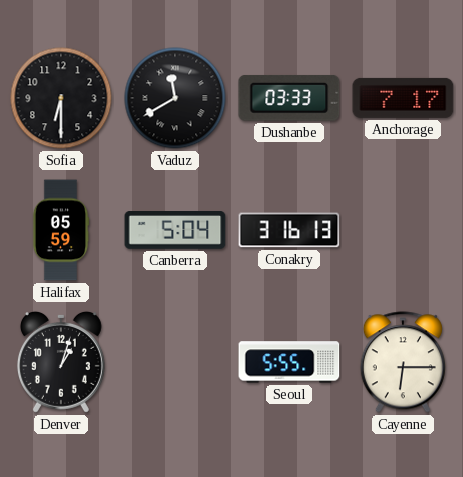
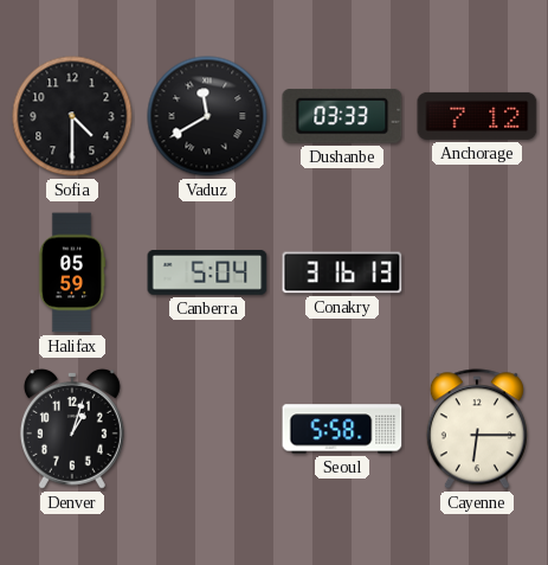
Sofia: 6:30 -> 4:30
Anchorage: 7:17 -> 7:12
Seoul: 5:55 -> 5:58
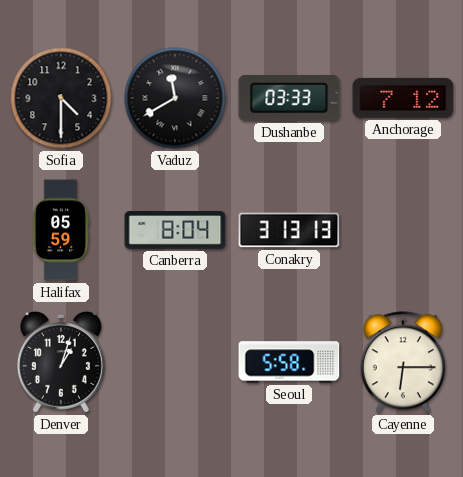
Canberra: 5:04 -> 8:04
Conakry: 3:16 -> 3:13
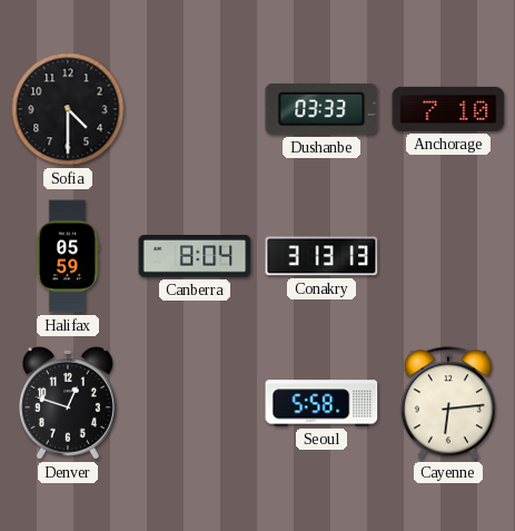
Vaduz: 11:40 -> none
Anchorage: 7:12 -> 7:10
Denver: 1:03 -> 12:48
Cayenne: 6:15 -> 6:14
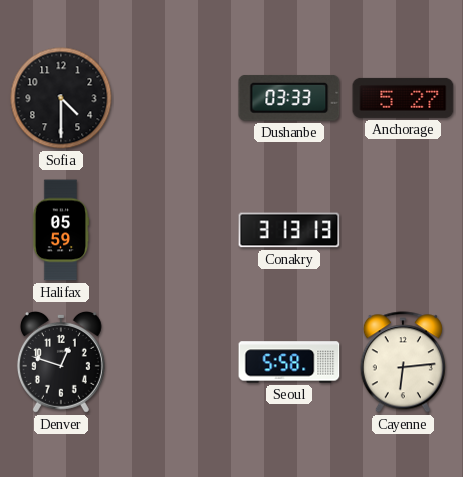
Anchorage: 7:10 -> 5:27
Canberra: 8:04 -> none
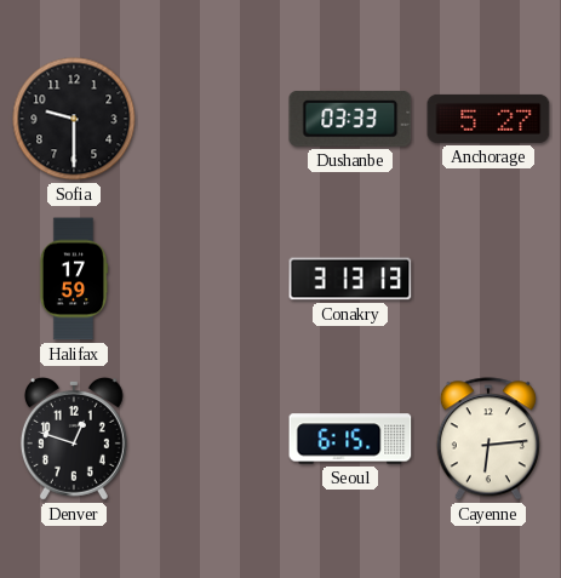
Sofia: 4:30 -> 9:30
Halifax: 05:59 -> 17:59
Seoul: 5:58 -> 6:15
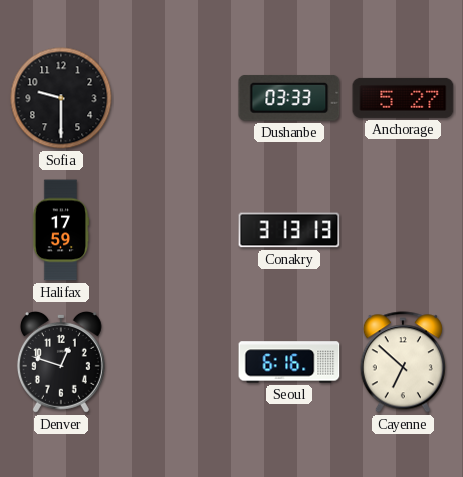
Seoul: 6:15 -> 6:16
Cayenne: 6:14 -> 6:52
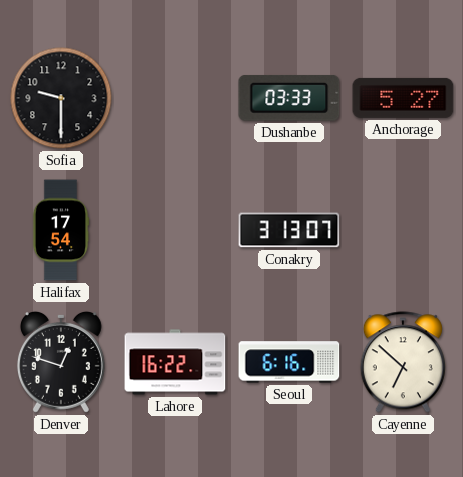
Halifax: 17:59 -> 17:54
Conakry: 3:13:13 -> 3:13:07
Lahore: none -> 16:22
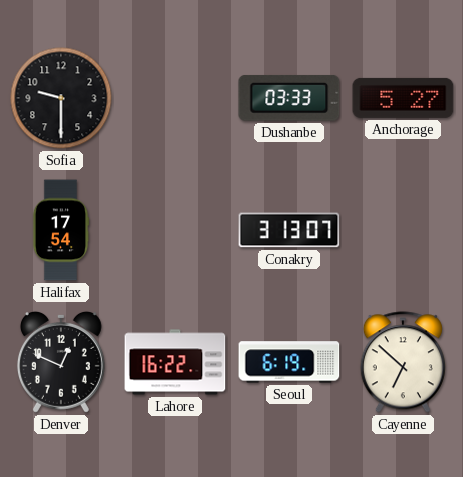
Denver: 12:48 -> 12:49
Seoul: 6:16 -> 6:19
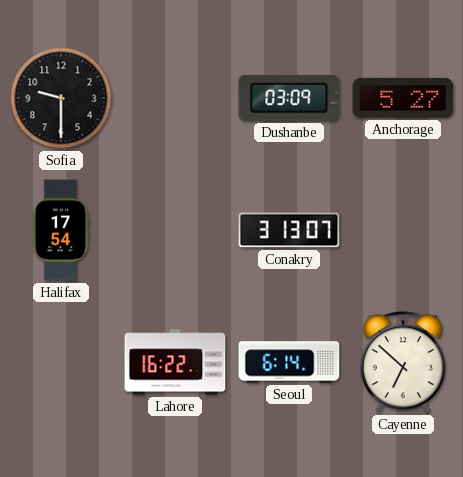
Dushanbe: 03:33 -> 03:09
Denver: 12:49 -> none
Seoul: 6:19 -> 6:14
